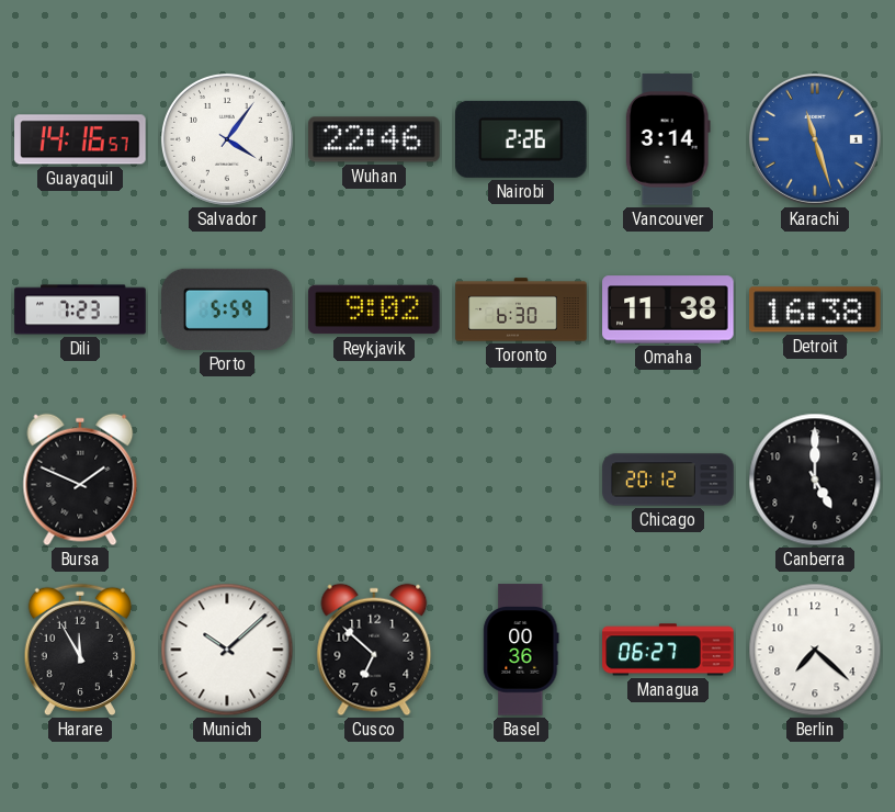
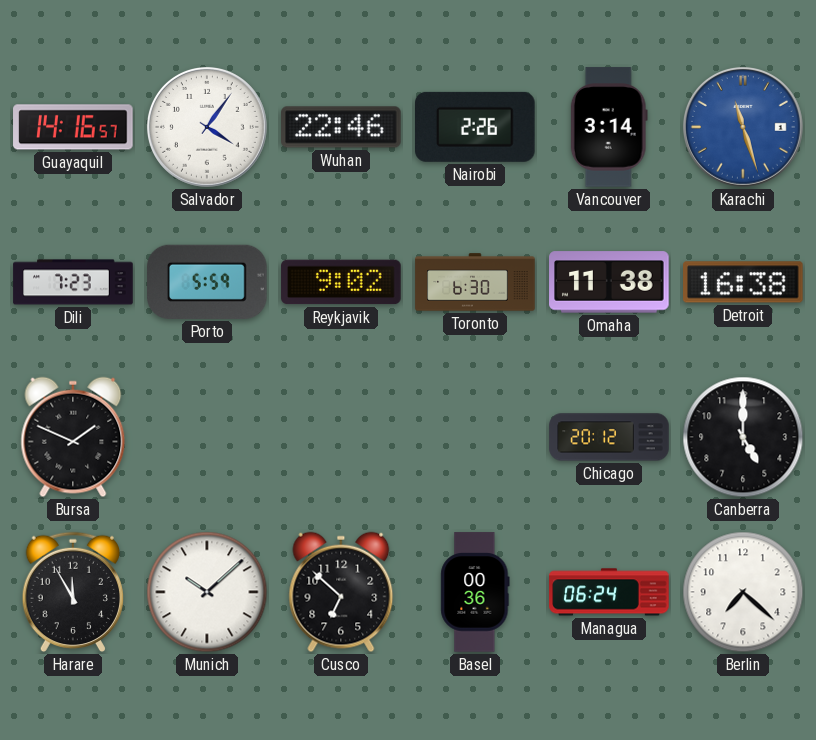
Managua: 06:27 -> 06:24
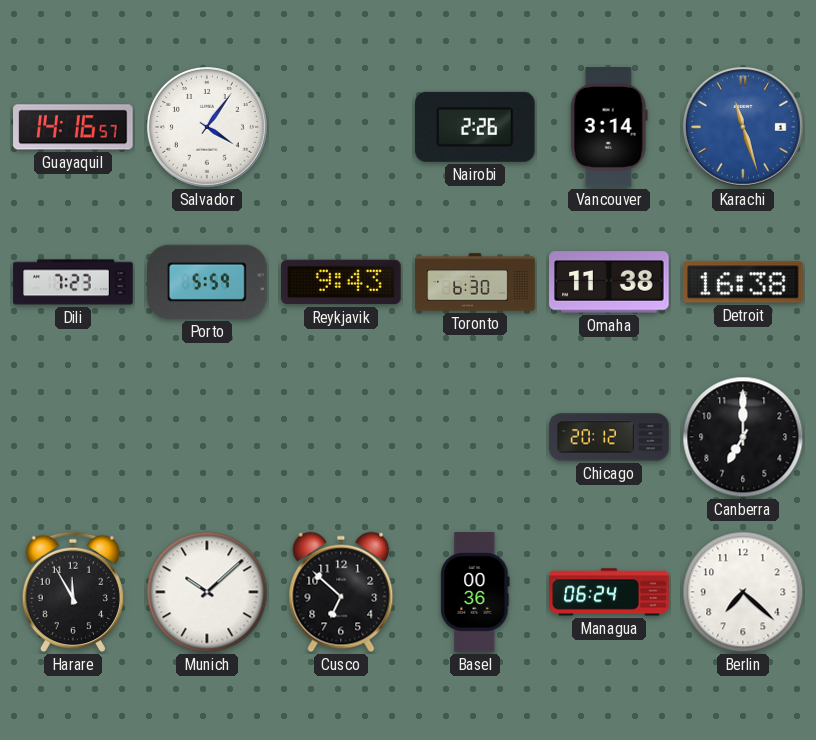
Wuhan: 22:46 -> none
Reykjavik: 9:02 -> 9:43
Bursa: 1:49 -> none
Canberra: 5:00 -> 7:00
